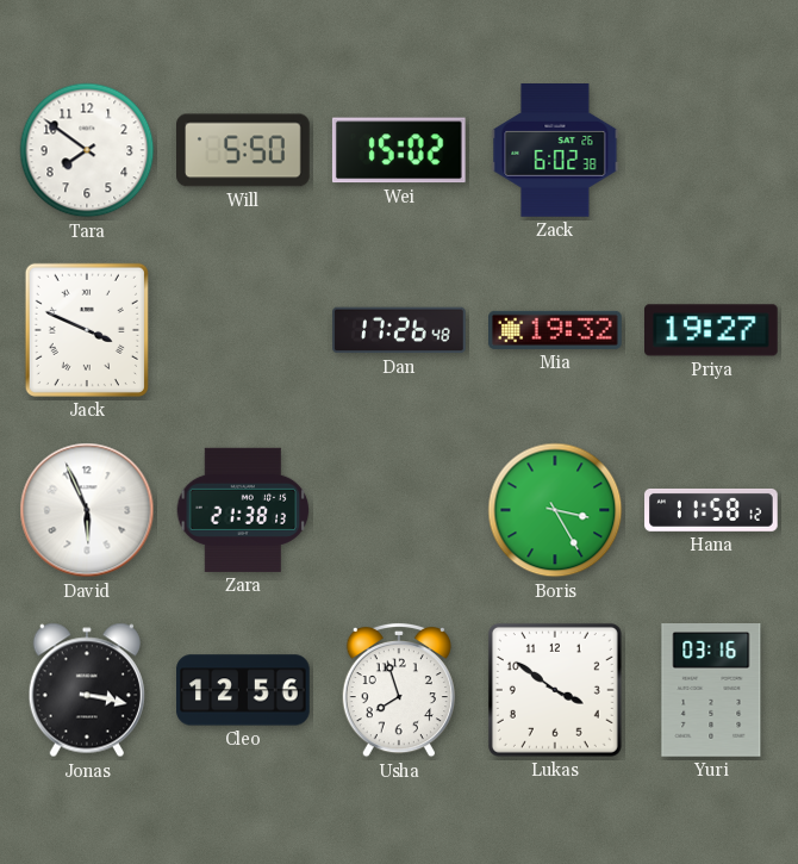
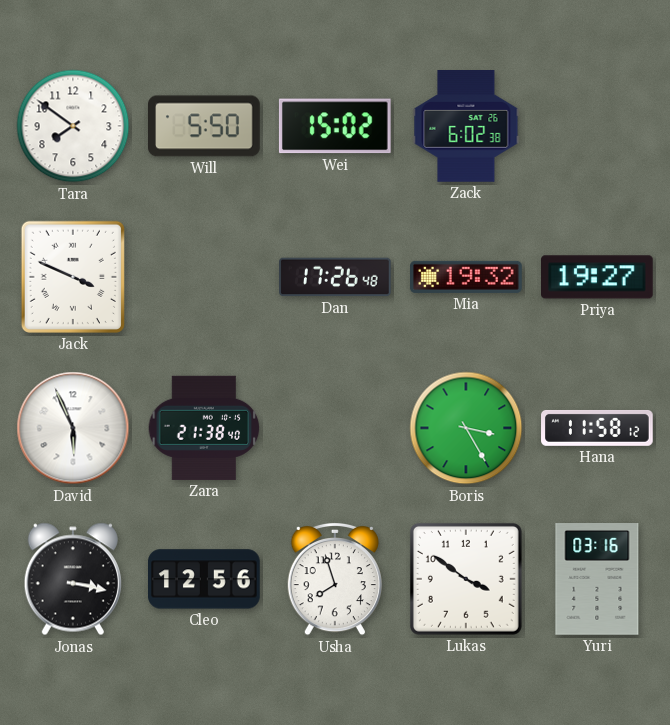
Zara: 21:38:13 -> 21:38:40
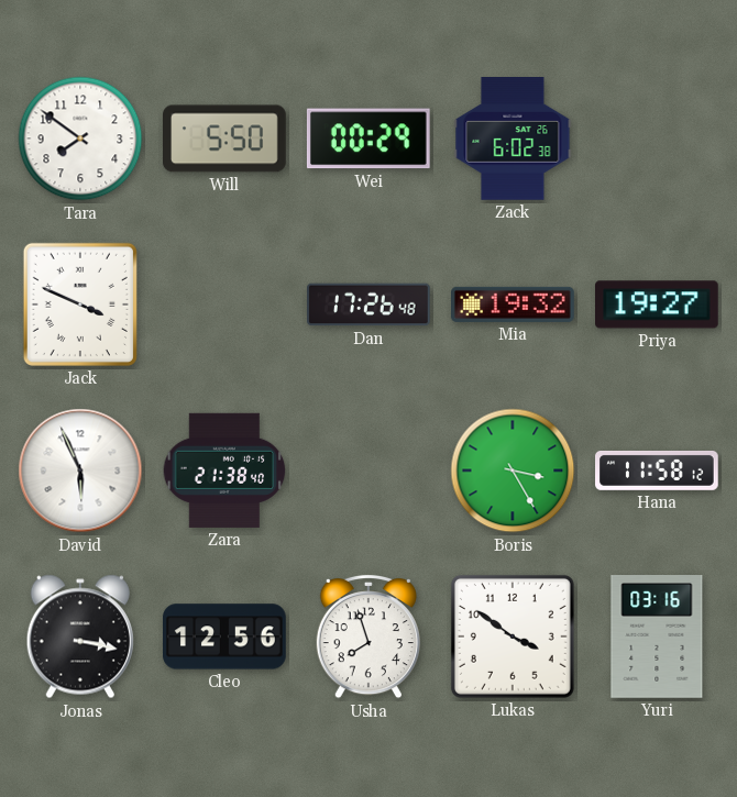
Wei: 15:02 -> 00:29
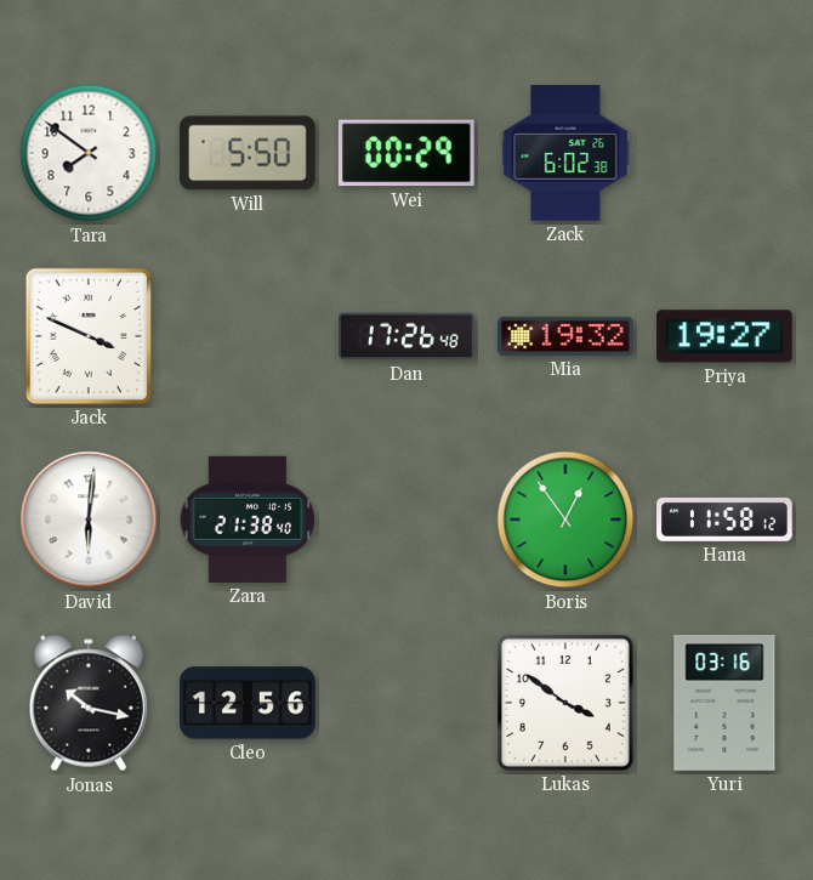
David: 5:56 -> 6:01
Boris: 3:25 -> 12:54
Jonas: 3:17 -> 10:17
Usha: 7:57 -> none
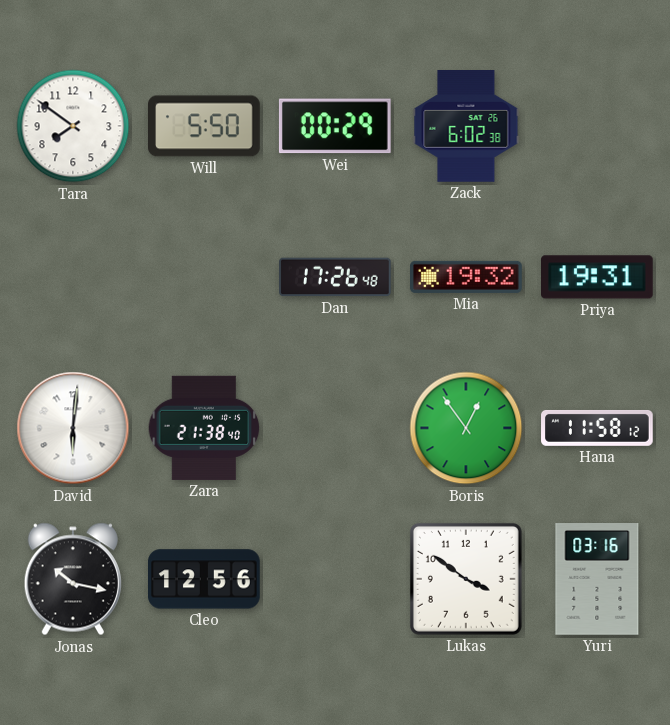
Jack: 3:49 -> none
Priya: 19:27 -> 19:31
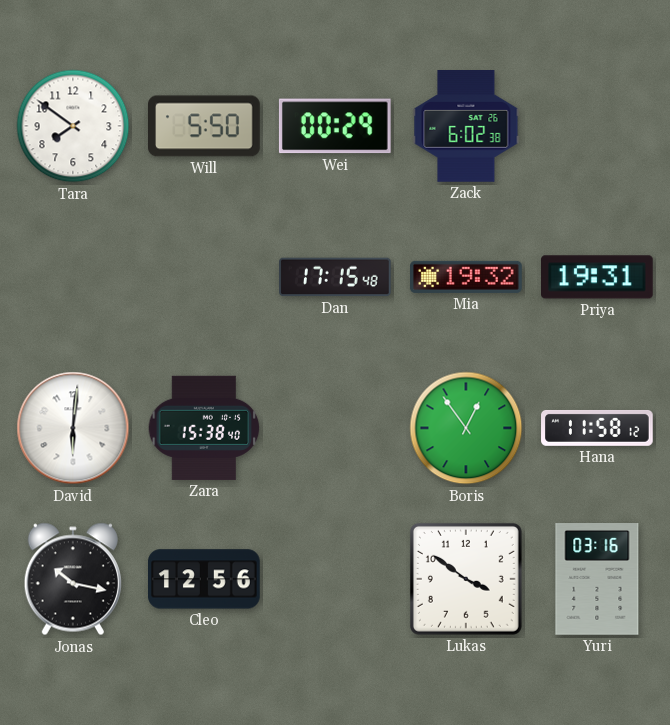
Dan: 17:26 -> 17:15
Zara: 21:38 -> 15:38
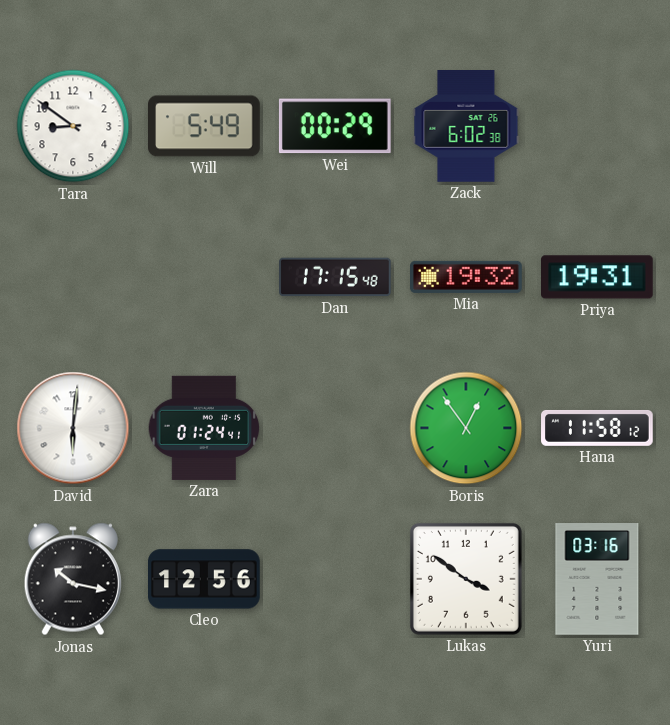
Tara: 7:51 -> 8:51
Will: 5:50 -> 5:49
Zara: 15:38 -> 01:24
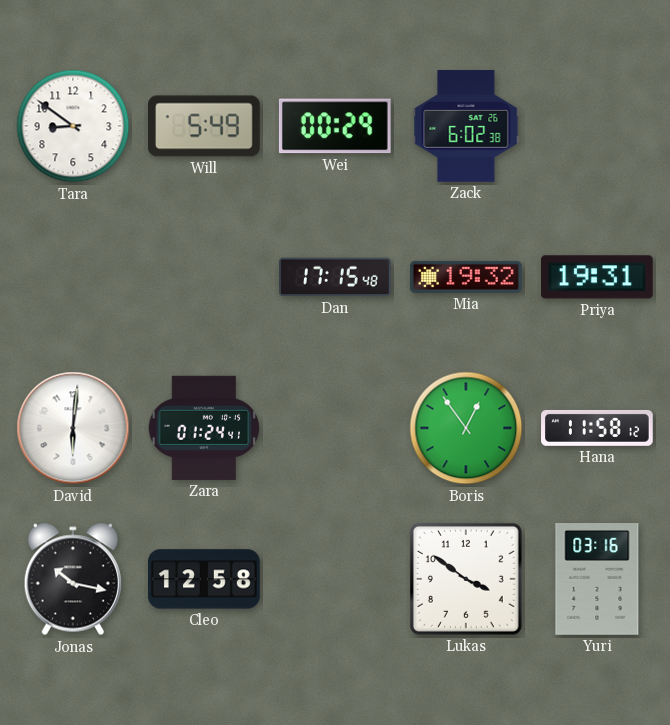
Cleo: 12:56 -> 12:58
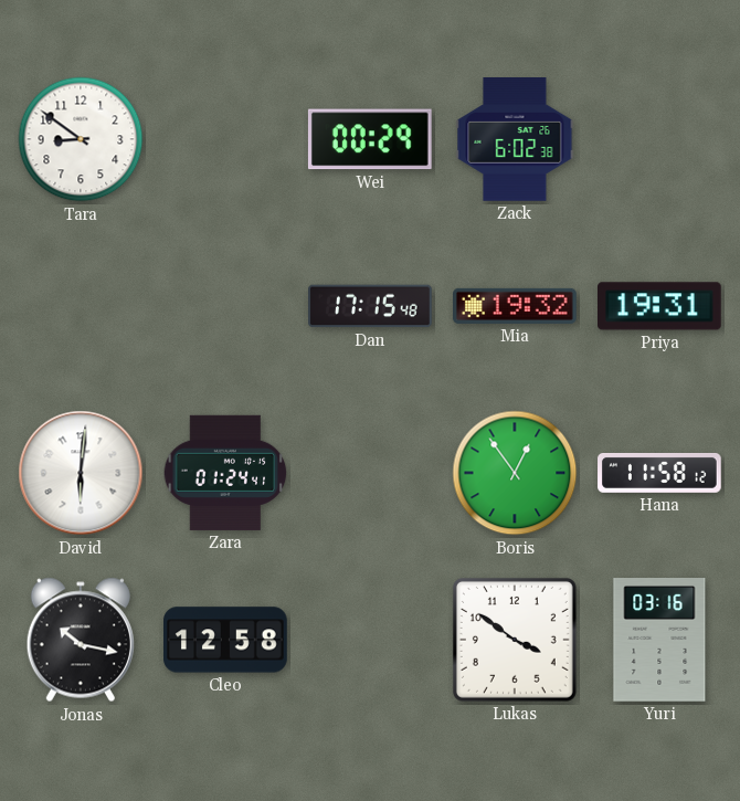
Will: 5:49 -> none
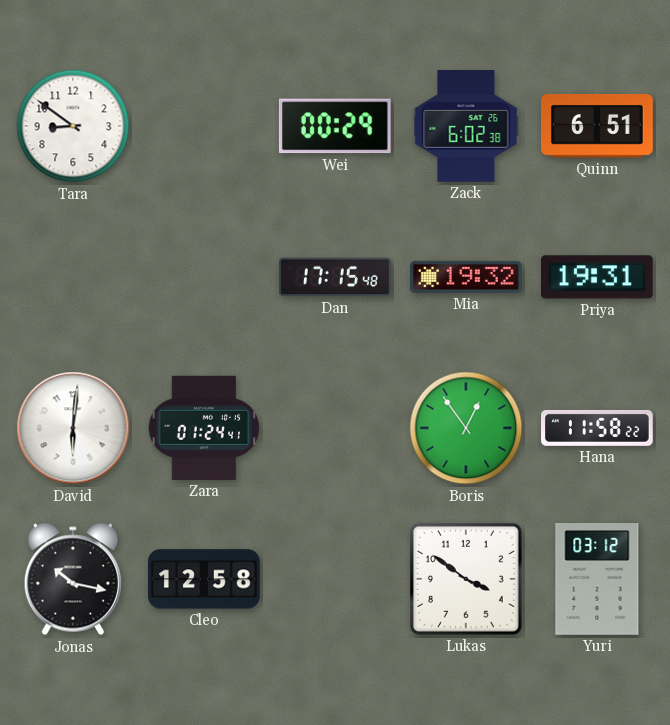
Quinn: none -> 6:51
Hana: 11:58:12 -> 11:58:22
Yuri: 03:16 -> 03:12
